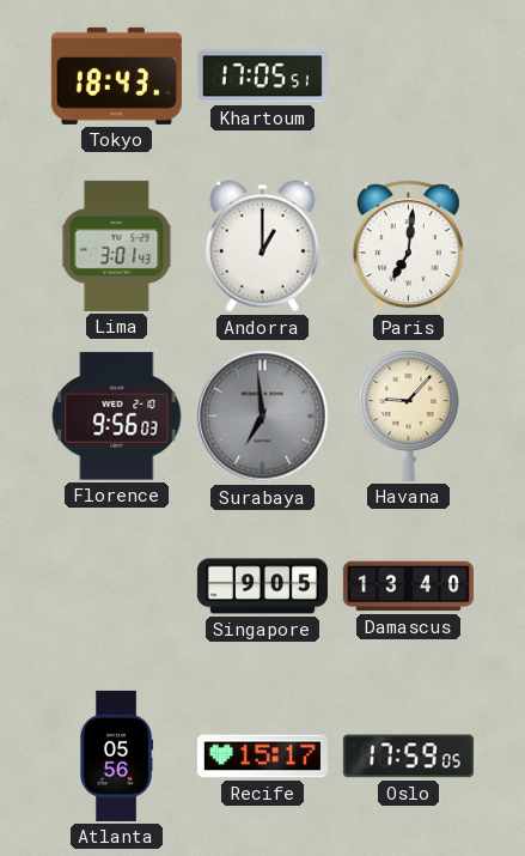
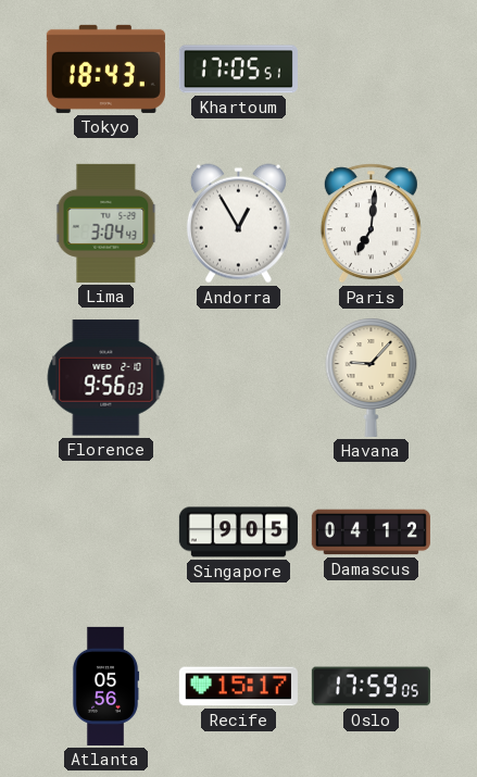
Lima: 3:01 -> 3:04
Andorra: 1:00 -> 12:55
Surabaya: 6:59 -> none
Damascus: 13:40 -> 04:12
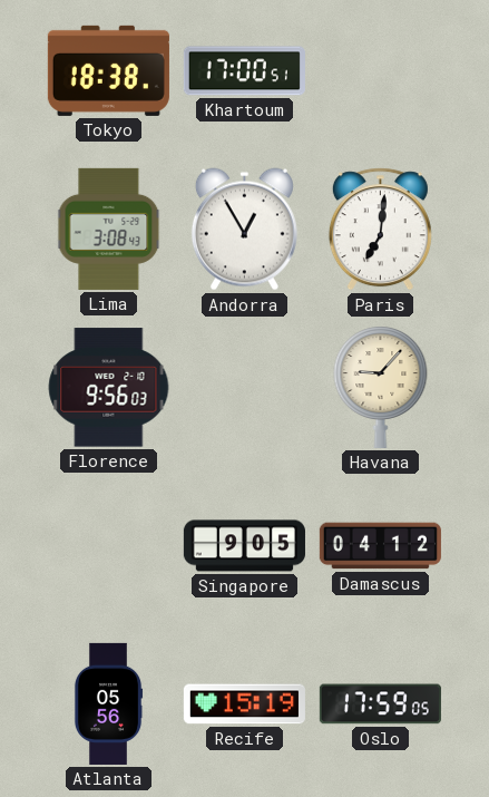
Tokyo: 18:43 -> 18:38
Khartoum: 17:05 -> 17:00
Lima: 3:04 -> 3:08
Recife: 15:17 -> 15:19
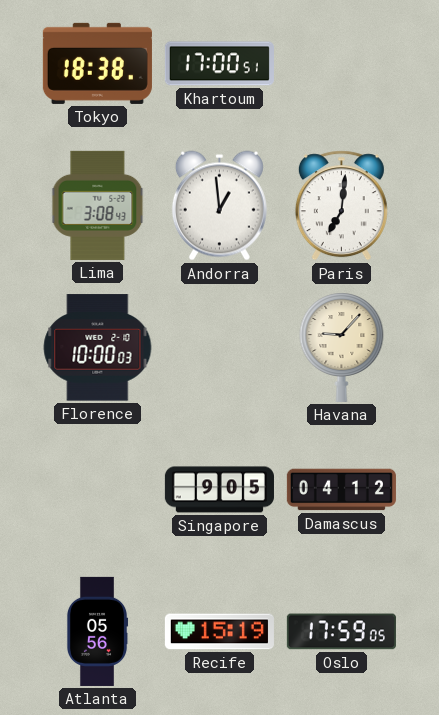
Andorra: 12:55 -> 12:59
Florence: 9:56 -> 10:00
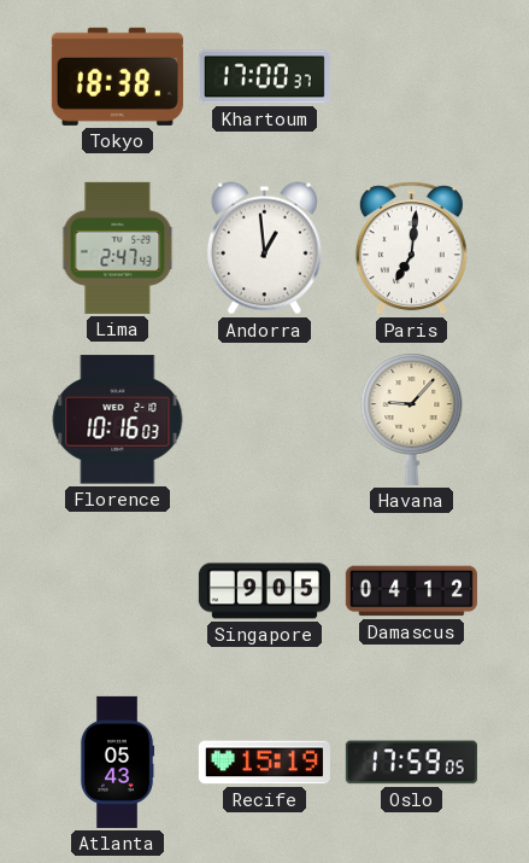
Khartoum: 17:00:51 -> 17:00:37
Lima: 3:08 -> 2:47
Florence: 10:00 -> 10:16
Atlanta: 05:56 -> 05:43
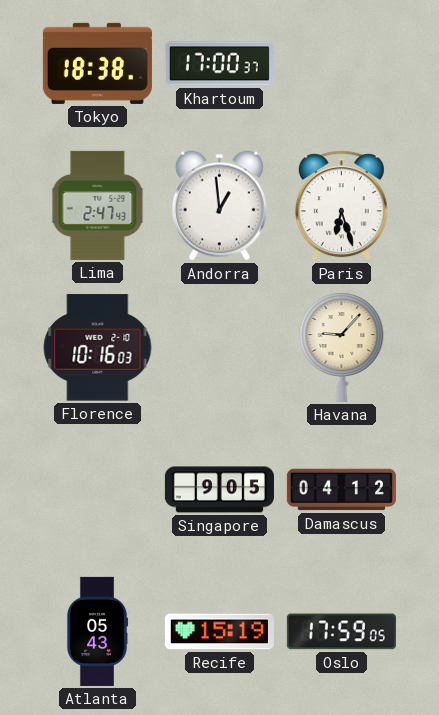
Paris: 7:01 -> 6:27
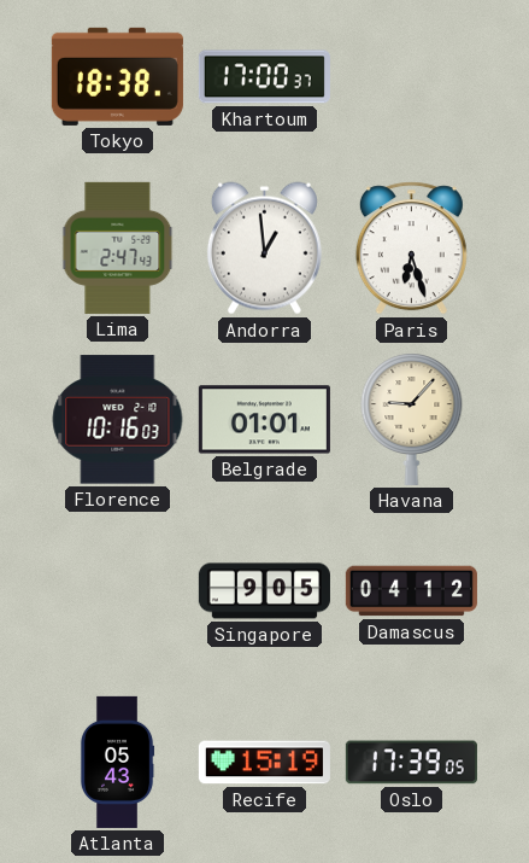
Belgrade: none -> 01:01
Oslo: 17:59 -> 17:39
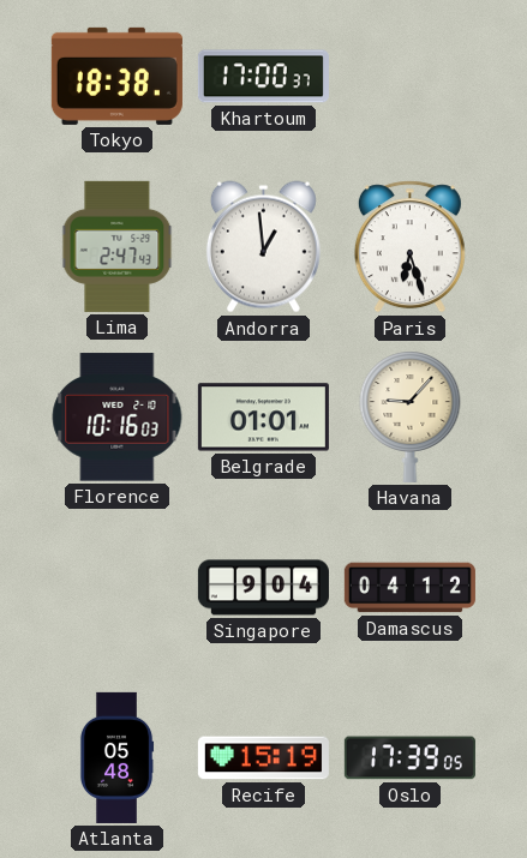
Singapore: 9:05 -> 9:04
Atlanta: 05:43 -> 05:48
